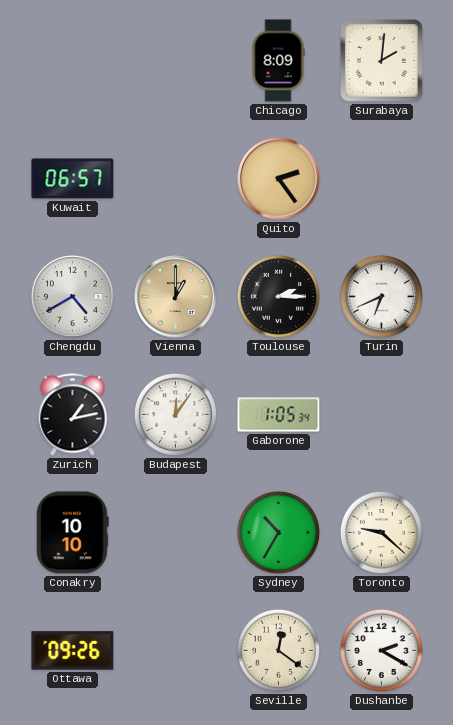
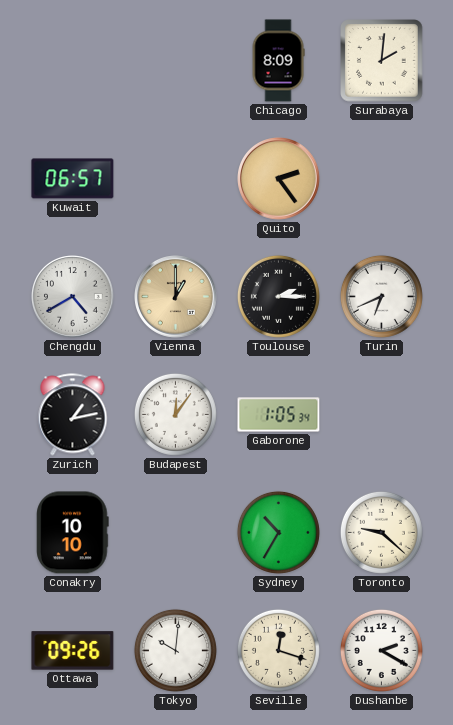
Tokyo: none -> 10:01
Seville: 12:21 -> 12:18
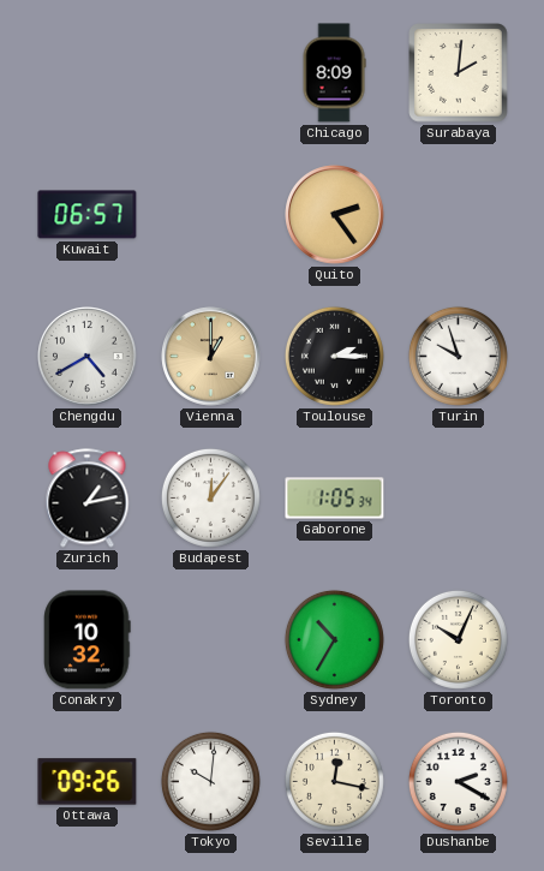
Turin: 6:41 -> 9:57
Conakry: 10:10 -> 10:32
Toronto: 9:22 -> 10:04
Seville: 12:18 -> 12:17
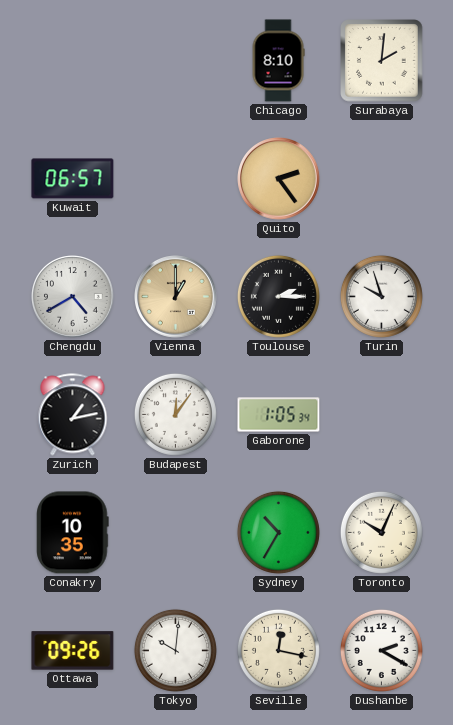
Chicago: 8:09 -> 8:10
Conakry: 10:32 -> 10:35
